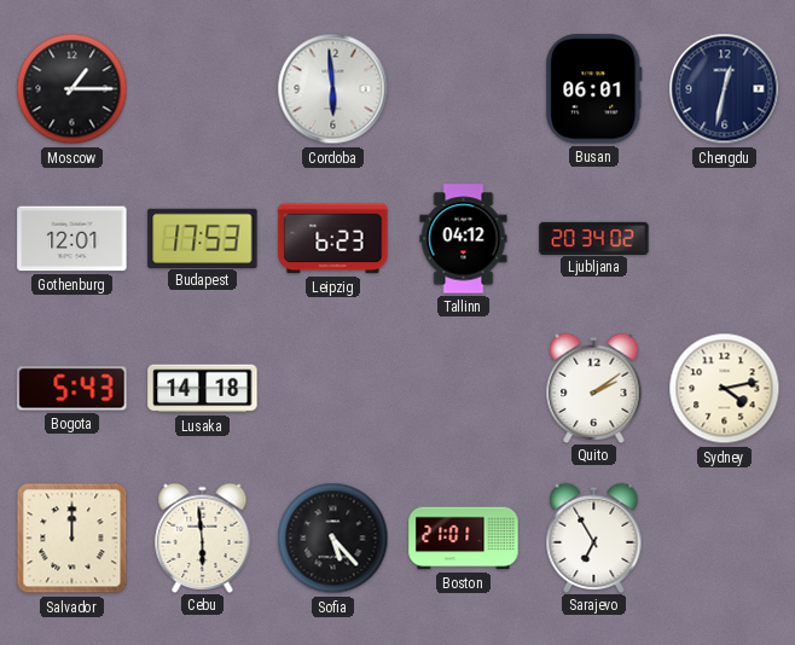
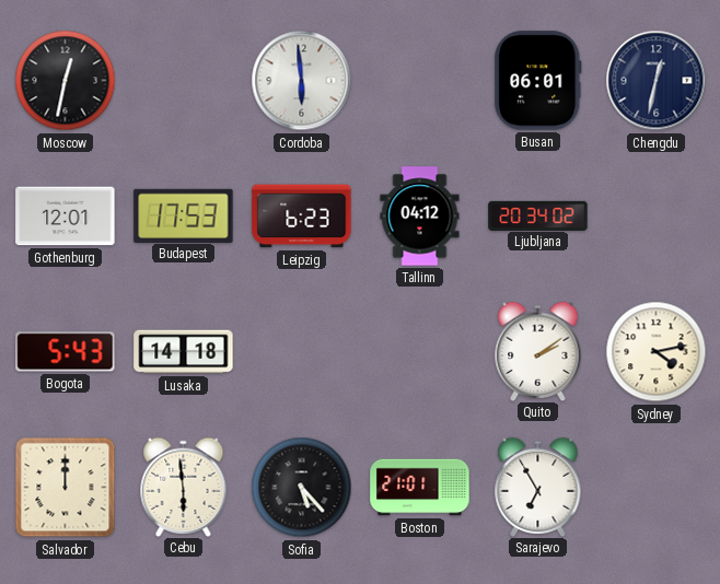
Moscow: 1:15 -> 12:32
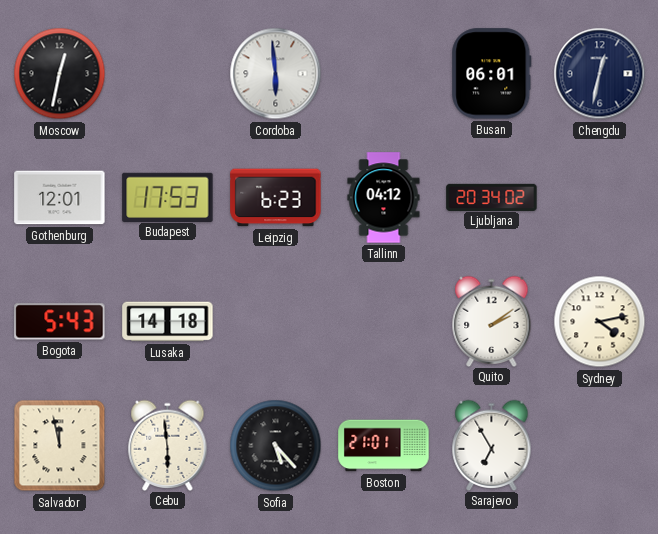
Salvador: 12:00 -> 11:58
